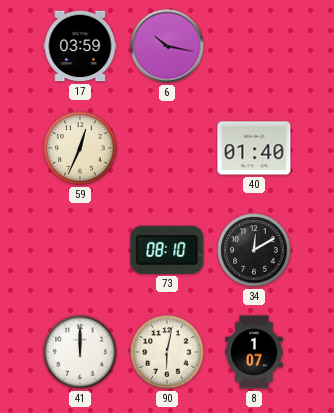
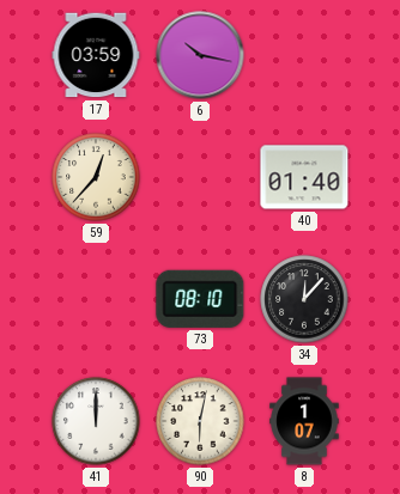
59: 12:34 -> 12:37
34: 12:10 -> 12:07
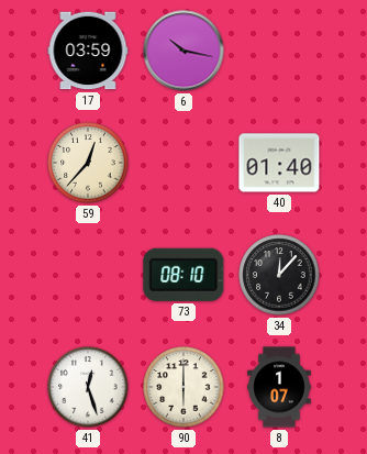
41: 12:00 -> 12:27
90: 6:02 -> 6:00
